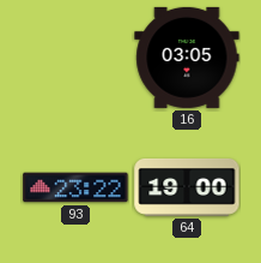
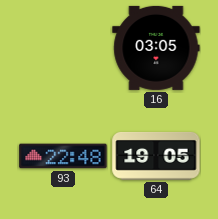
93: 23:22 -> 22:48
64: 19:00 -> 19:05
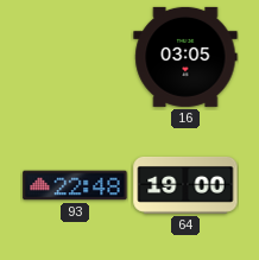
64: 19:05 -> 19:00
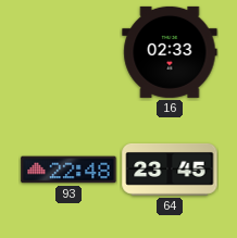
16: 03:05 -> 02:33
64: 19:00 -> 23:45
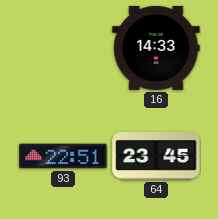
16: 02:33 -> 14:33
93: 22:48 -> 22:51
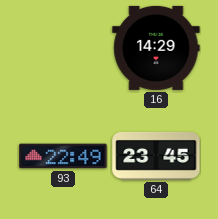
16: 14:33 -> 14:29
93: 22:51 -> 22:49
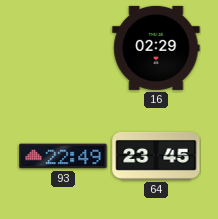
16: 14:29 -> 02:29
